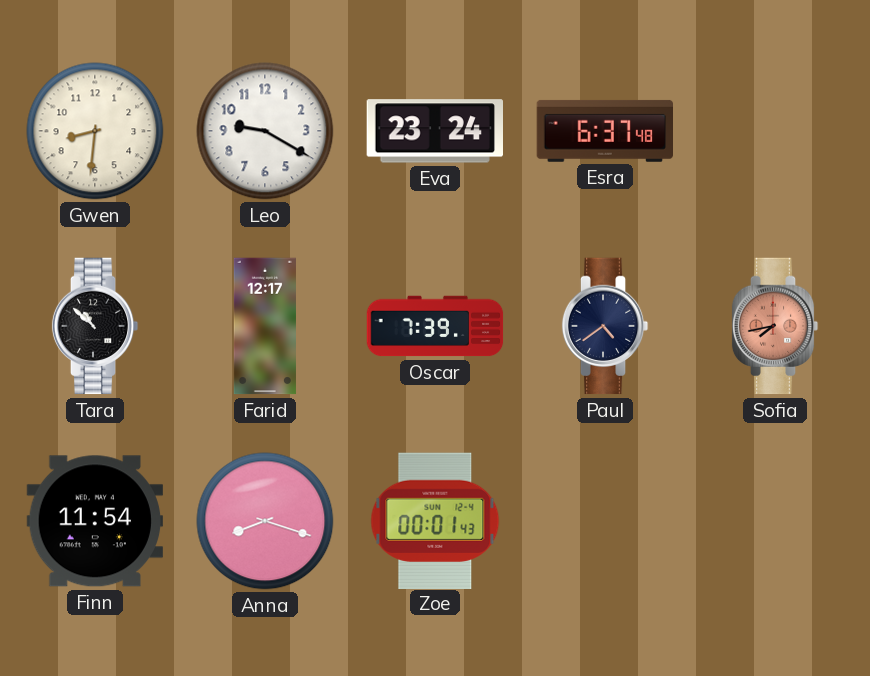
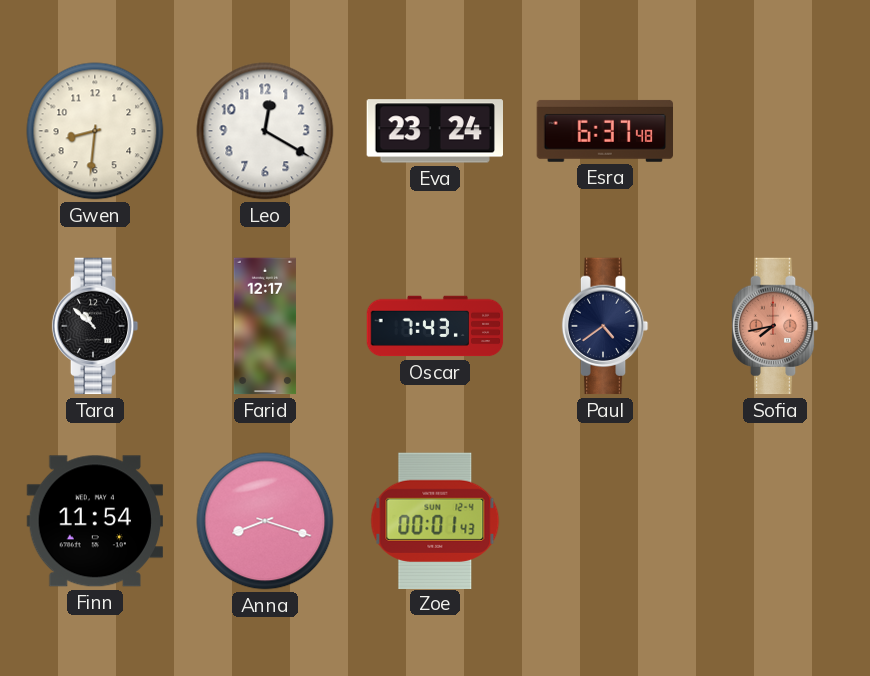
Leo: 9:20 -> 12:20
Oscar: 7:39 -> 7:43
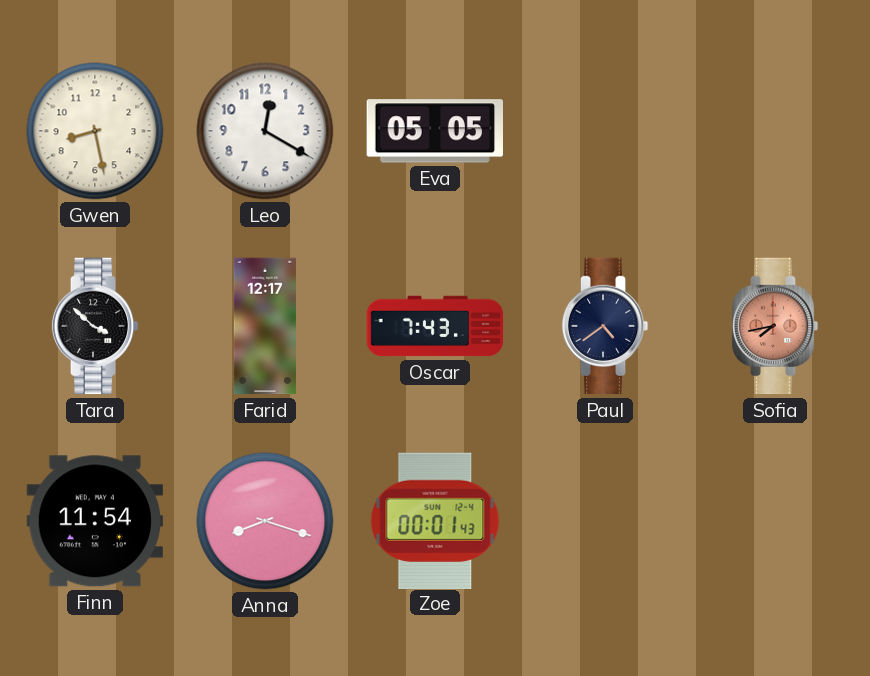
Gwen: 8:31 -> 8:28
Eva: 23:24 -> 05:05
Esra: 6:37 -> none
Tara: 10:52 -> 3:52
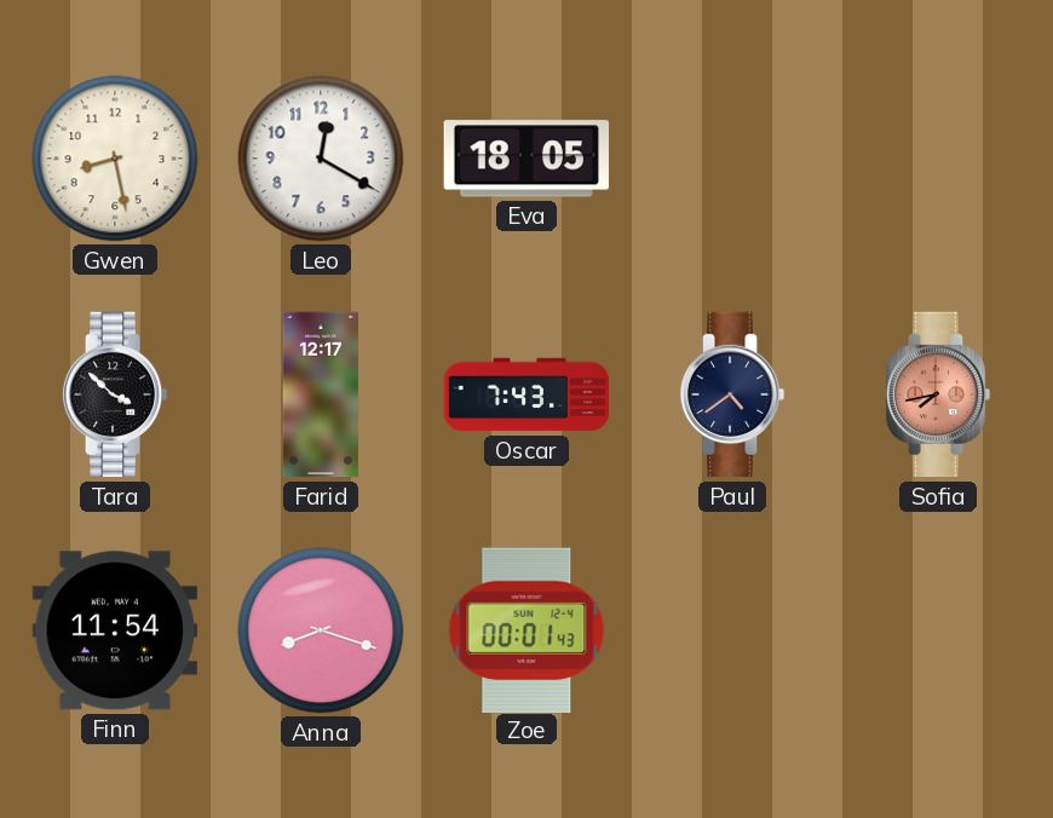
Eva: 05:05 -> 18:05
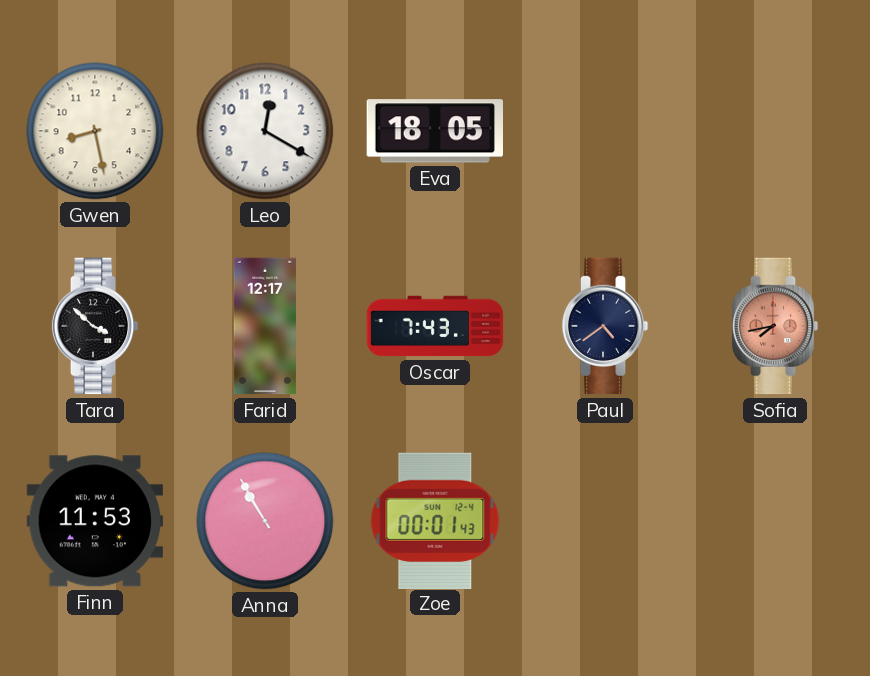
Finn: 11:54 -> 11:53
Anna: 8:18 -> 10:55
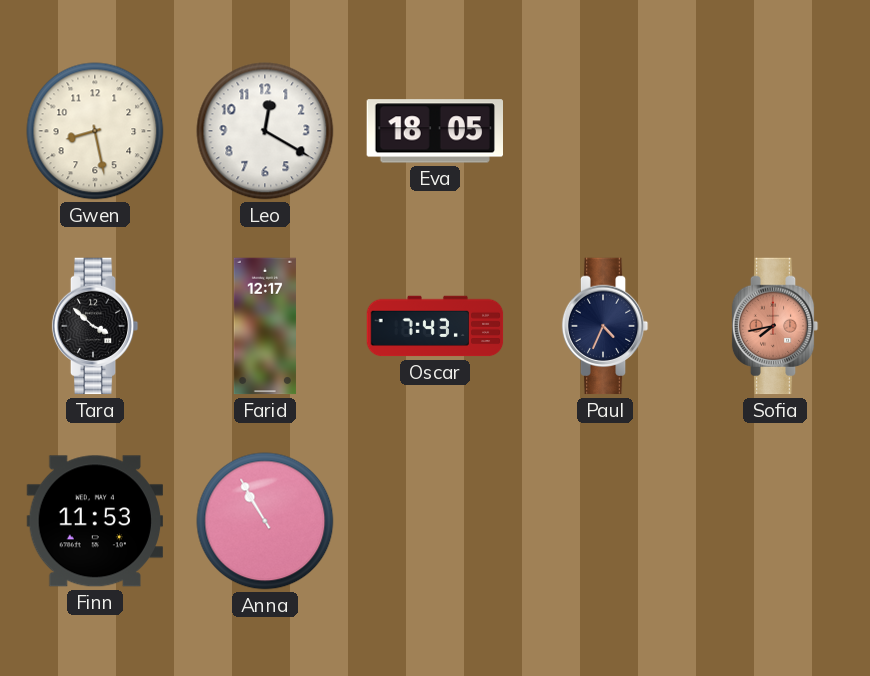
Paul: 4:39 -> 4:34
Zoe: 00:01 -> none
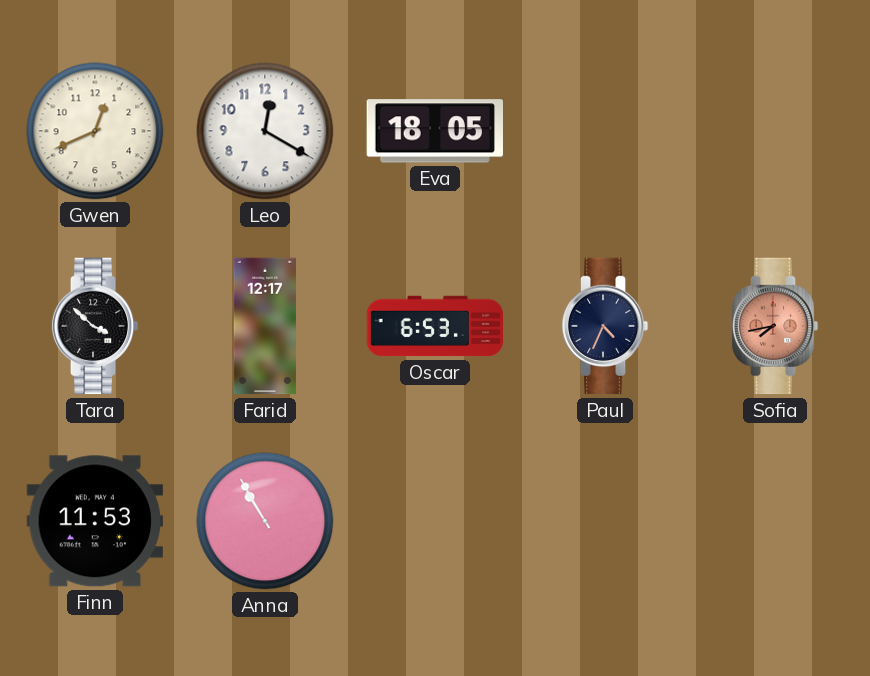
Gwen: 8:28 -> 12:41
Oscar: 7:43 -> 6:53
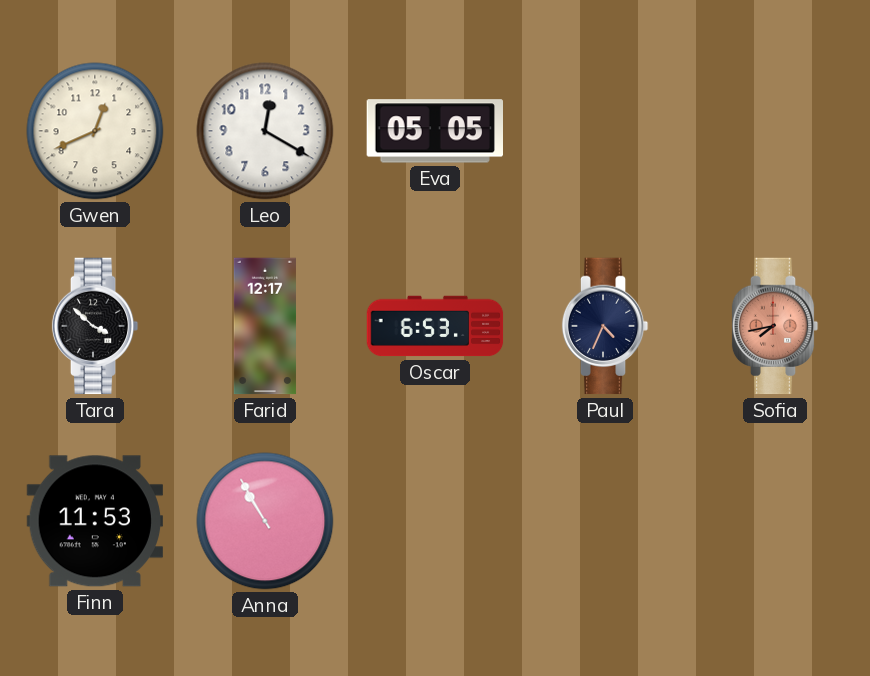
Eva: 18:05 -> 05:05
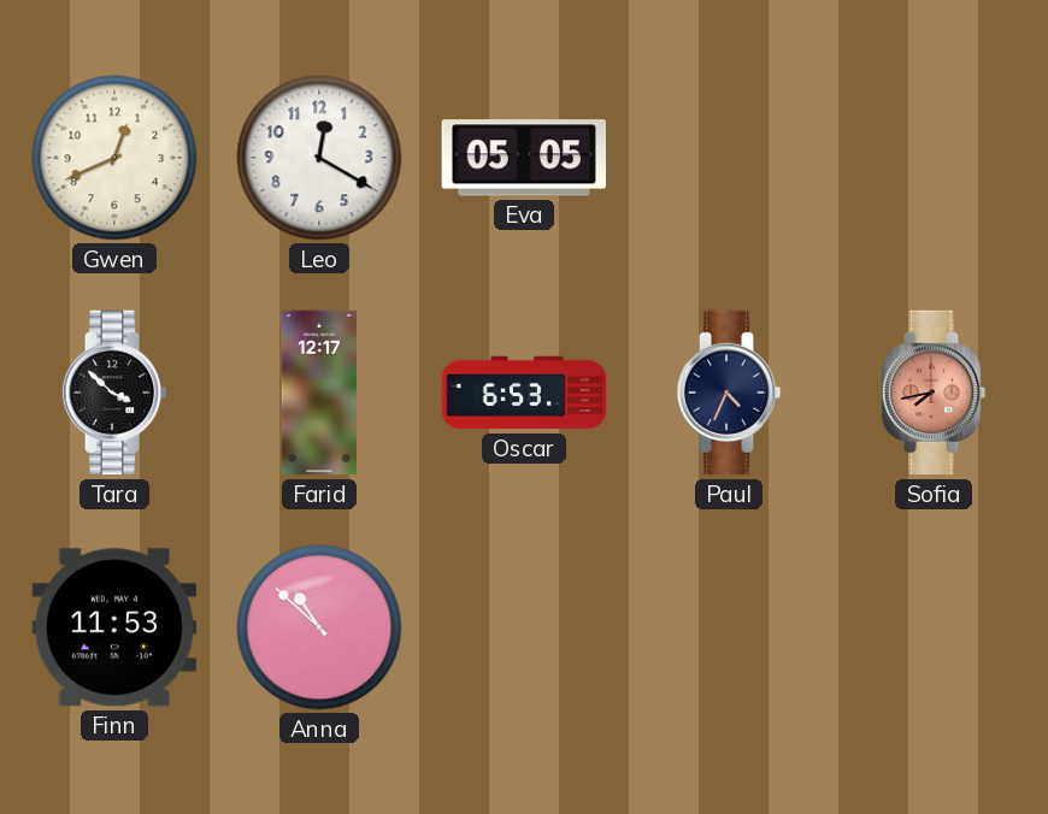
Anna: 10:55 -> 10:52
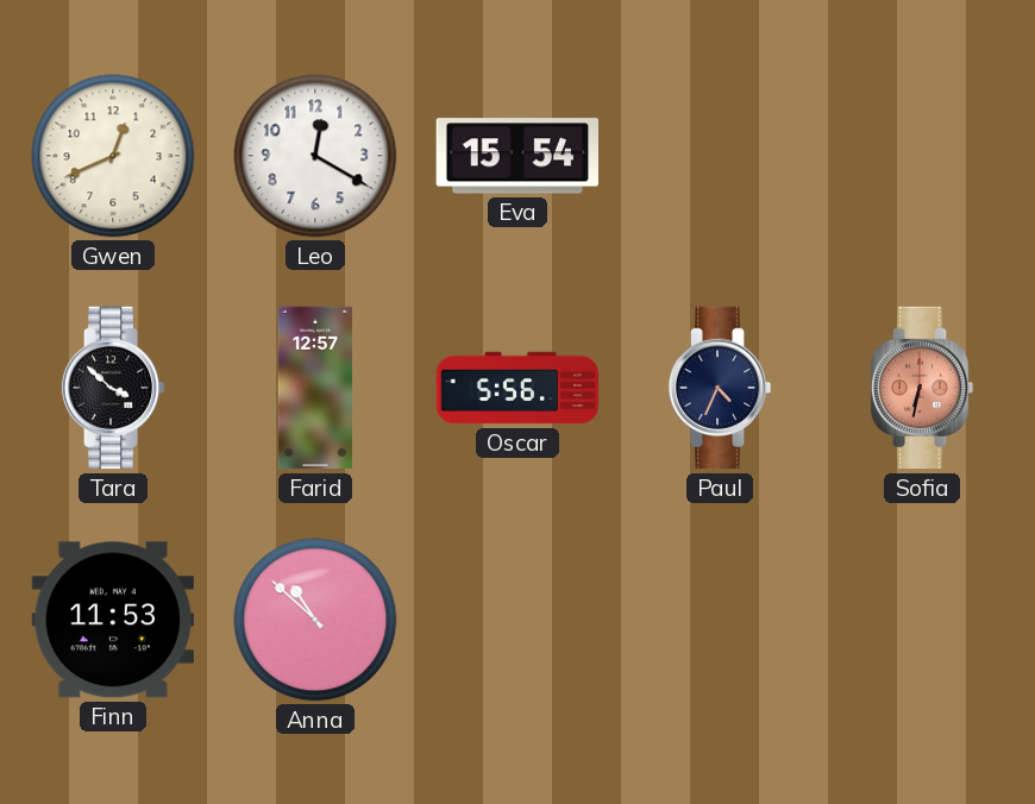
Eva: 05:05 -> 15:54
Farid: 12:17 -> 12:57
Oscar: 6:53 -> 5:56
Sofia: 7:43 -> 6:32
